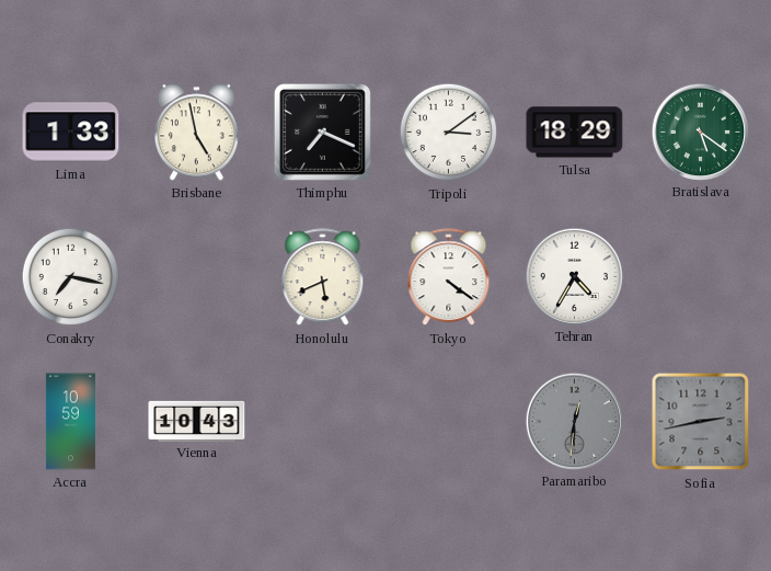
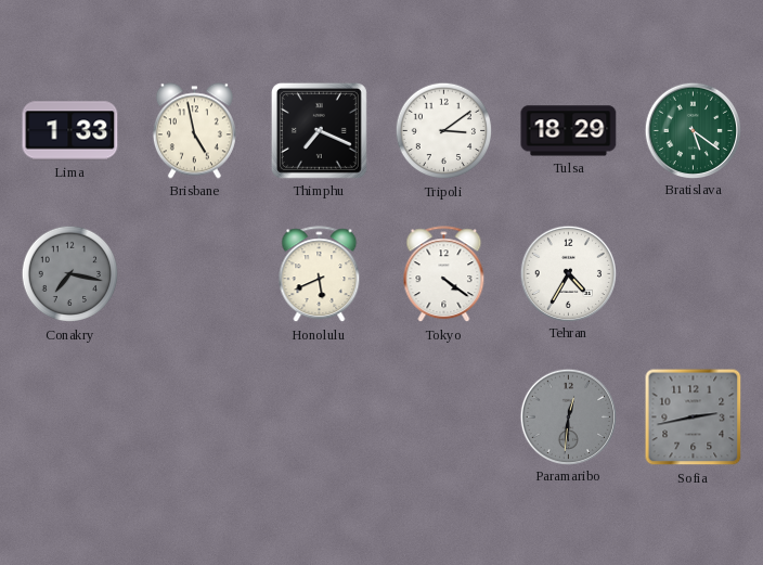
Conakry dial: white -> grey
Accra: 10:59 -> none
Vienna: 10:43 -> none
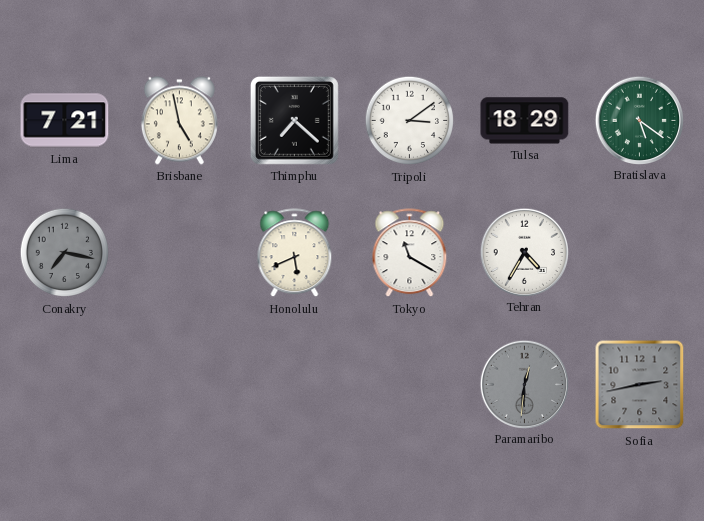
Lima: 1:33 -> 7:21
Thimphu: 7:19 -> 7:22
Tokyo: 4:21 -> 11:20
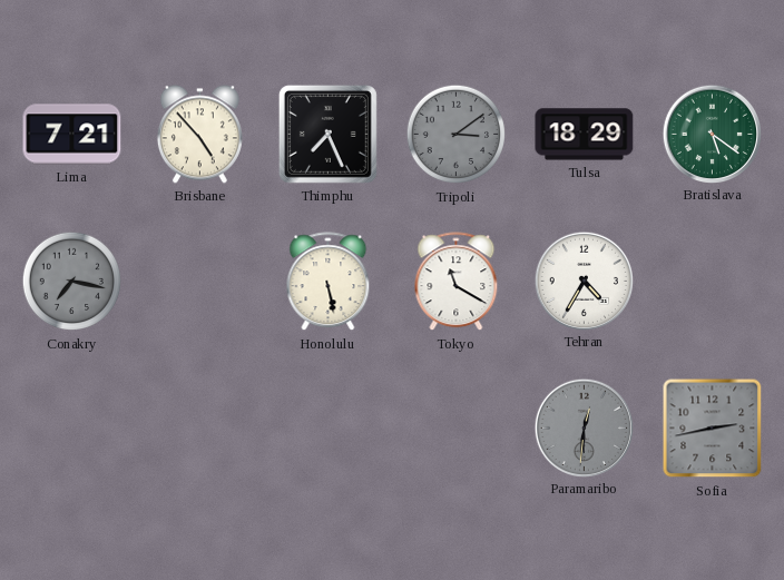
Brisbane: 4:58 -> 4:53
Thimphu: 7:22 -> 7:26
Tripoli dial: white -> grey
Honolulu: 5:41 -> 5:28
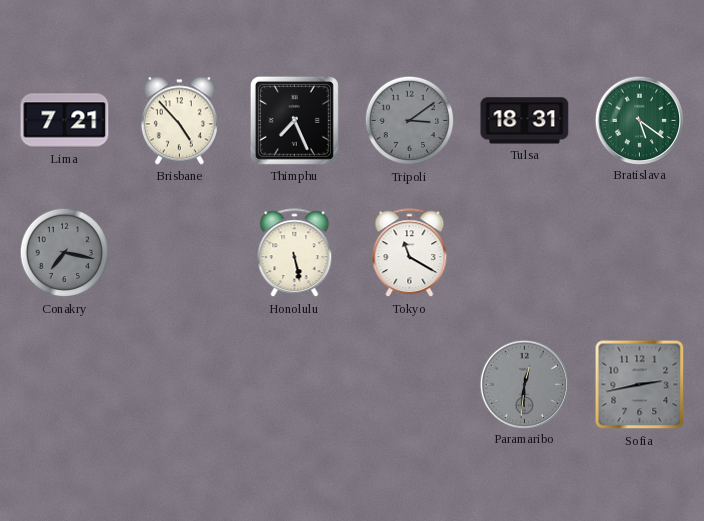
Tulsa: 18:29 -> 18:31
Tehran: 4:35 -> none
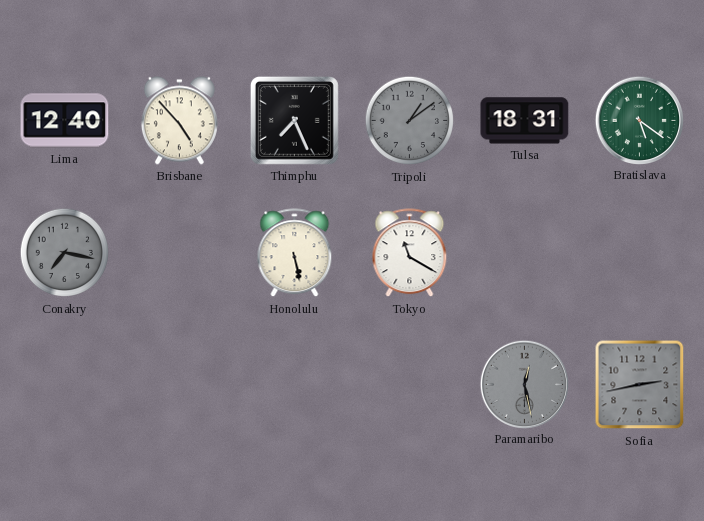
Lima: 7:21 -> 12:40
Tripoli: 3:09 -> 1:09
Paramaribo: 12:31 -> 12:28
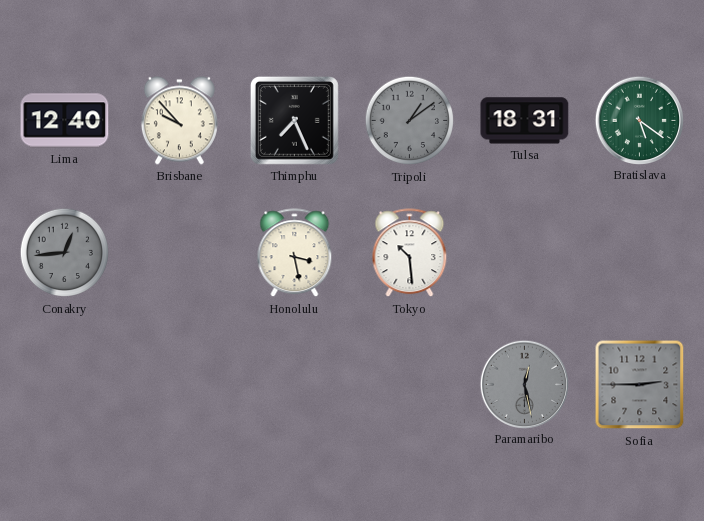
Brisbane: 4:53 -> 9:53
Conakry: 7:17 -> 12:44
Honolulu: 5:28 -> 3:28
Tokyo: 11:20 -> 10:29
Sofia: 2:43 -> 2:45
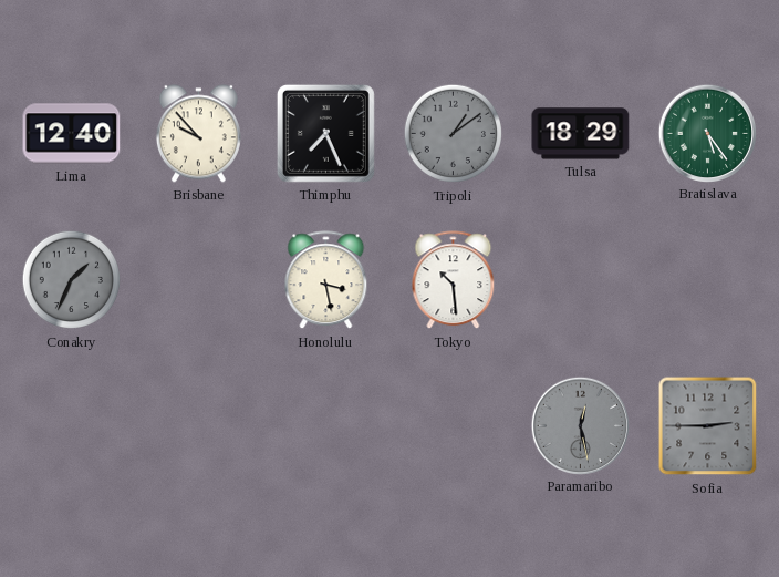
Tulsa: 18:31 -> 18:29
Bratislava: 5:21 -> 5:24
Conakry: 12:44 -> 1:34
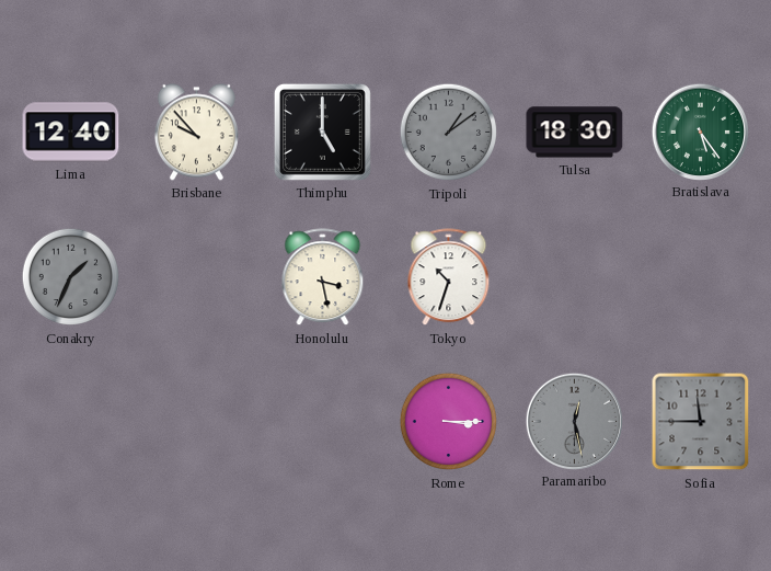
Thimphu: 7:26 -> 5:00
Tulsa: 18:29 -> 18:30
Tokyo: 10:29 -> 10:33
Rome: none -> 3:15
Sofia: 2:45 -> 11:45
